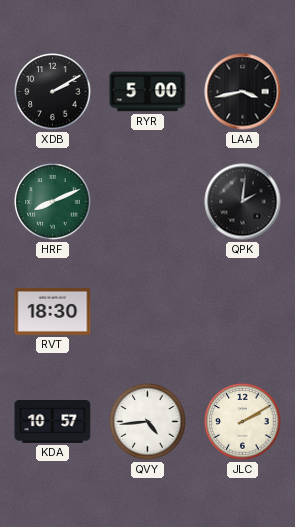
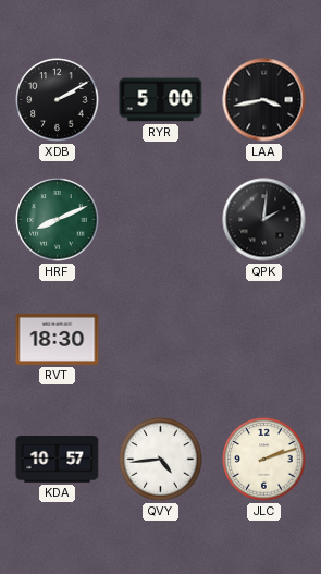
JLC: 2:10 -> 2:12
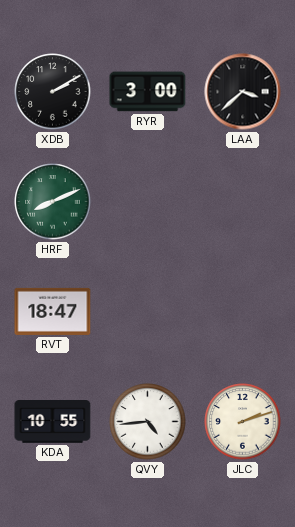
RYR: 5:00 -> 3:00
LAA: 3:43 -> 3:38
QPK: 2:01 -> none
RVT: 18:30 -> 18:47
KDA: 10:57 -> 10:55
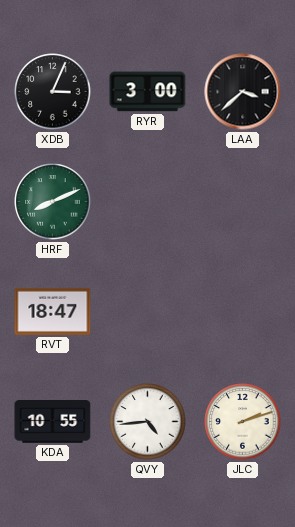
XDB: 2:10 -> 3:04
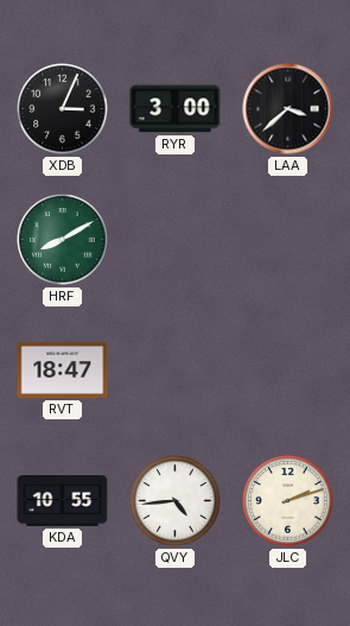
HRF: 8:11 -> 8:10
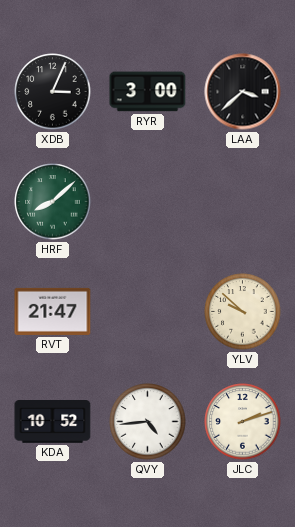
HRF: 8:10 -> 8:08
RVT: 18:47 -> 21:47
YLV: none -> 9:52
KDA: 10:55 -> 10:52
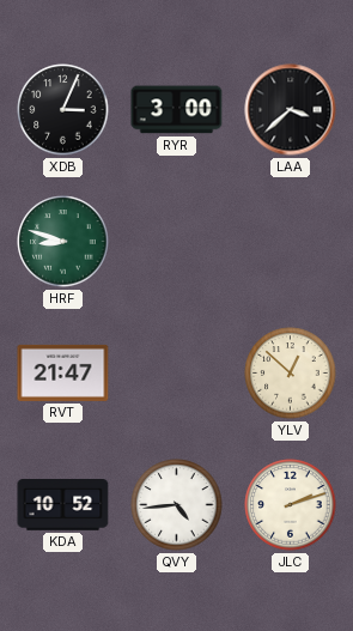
HRF: 8:08 -> 8:48
YLV: 9:52 -> 12:52
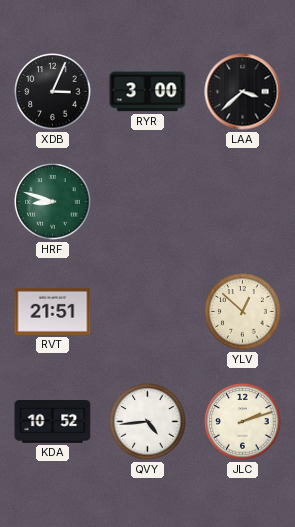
RVT: 21:47 -> 21:51
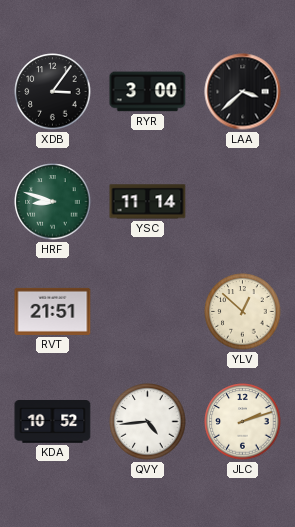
XDB: 3:04 -> 3:06
YSC: none -> 11:14
